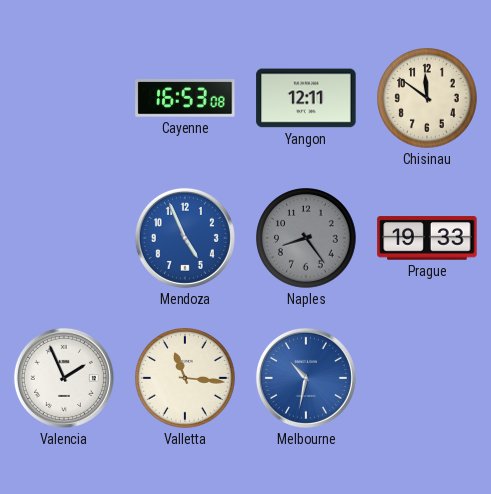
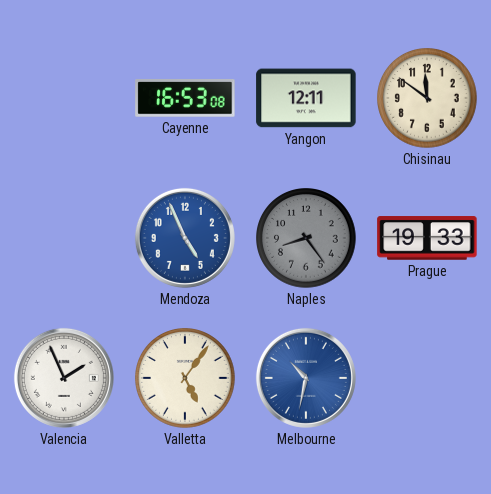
Valletta: 11:16 -> 5:06
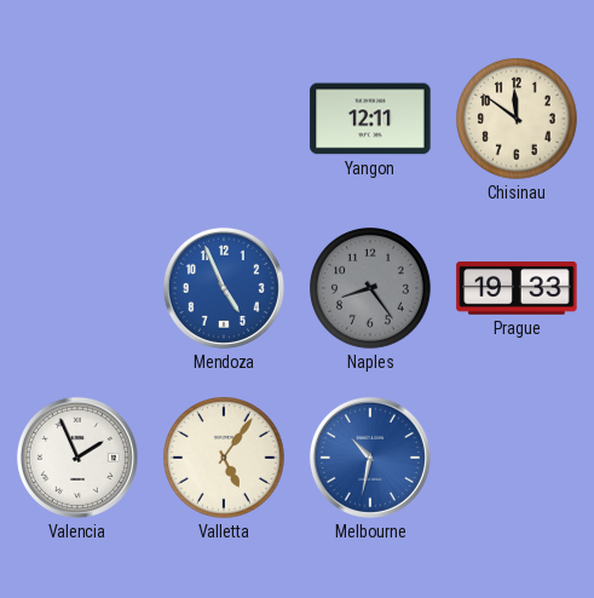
Cayenne: 16:53 -> none
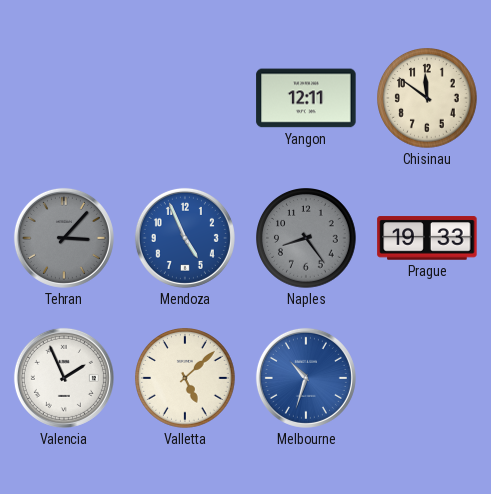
Tehran: none -> 3:07
Valletta: 5:06 -> 5:08
Melbourne: 10:32 -> 10:33
